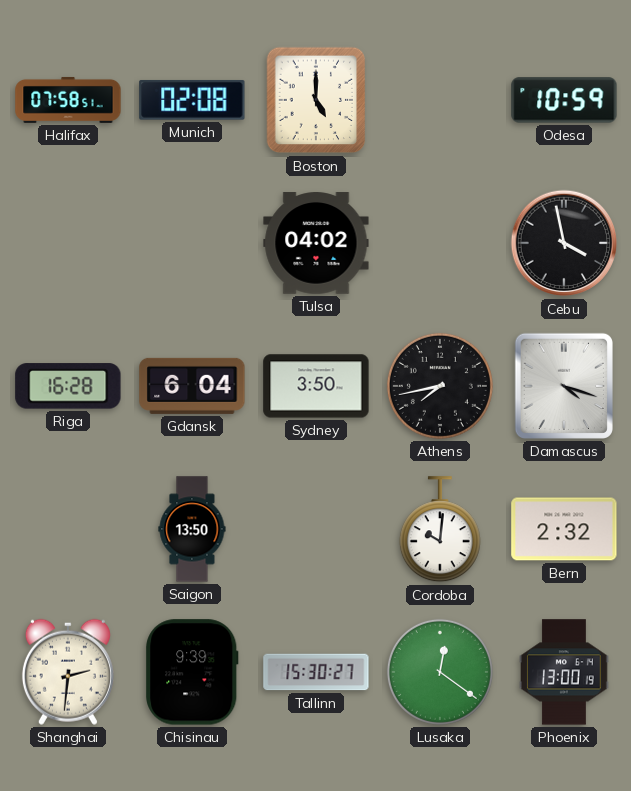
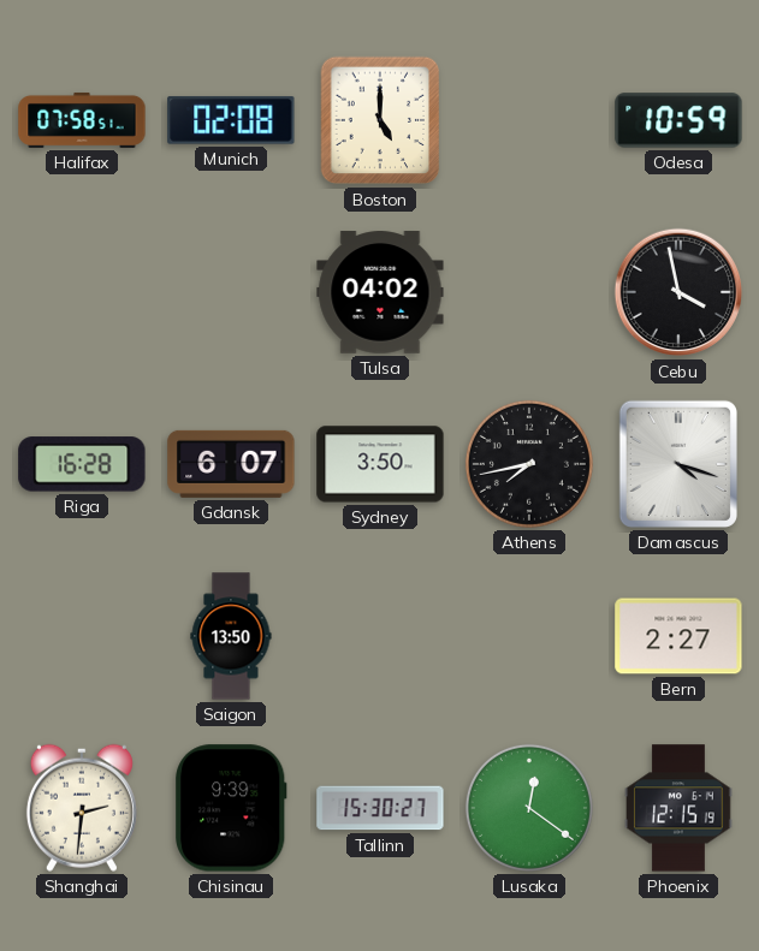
Gdansk: 6:04 -> 6:07
Cordoba: 10:01 -> none
Bern: 2:32 -> 2:27
Phoenix: 13:00 -> 12:15
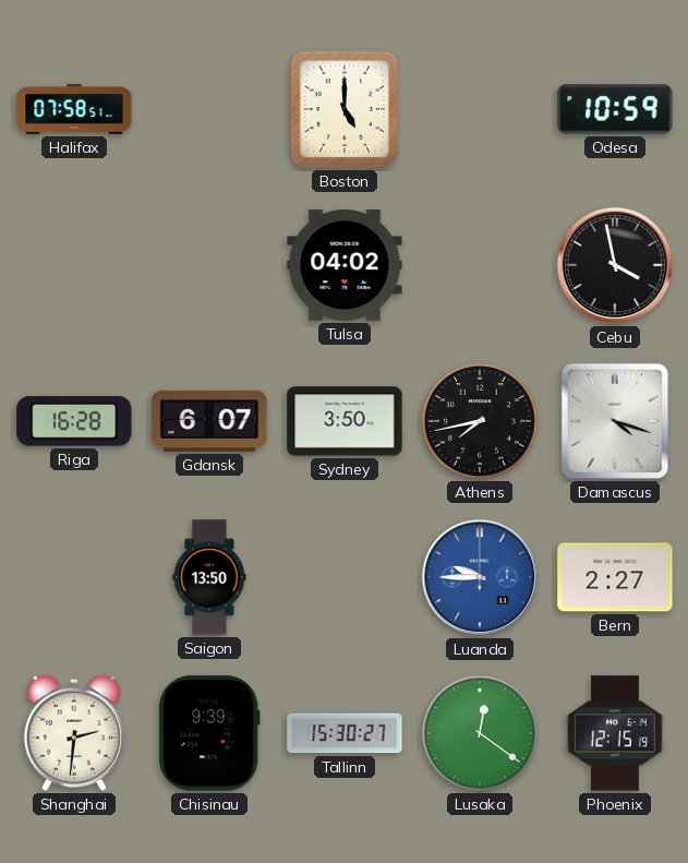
Munich: 02:08 -> none
Luanda: none -> 9:45
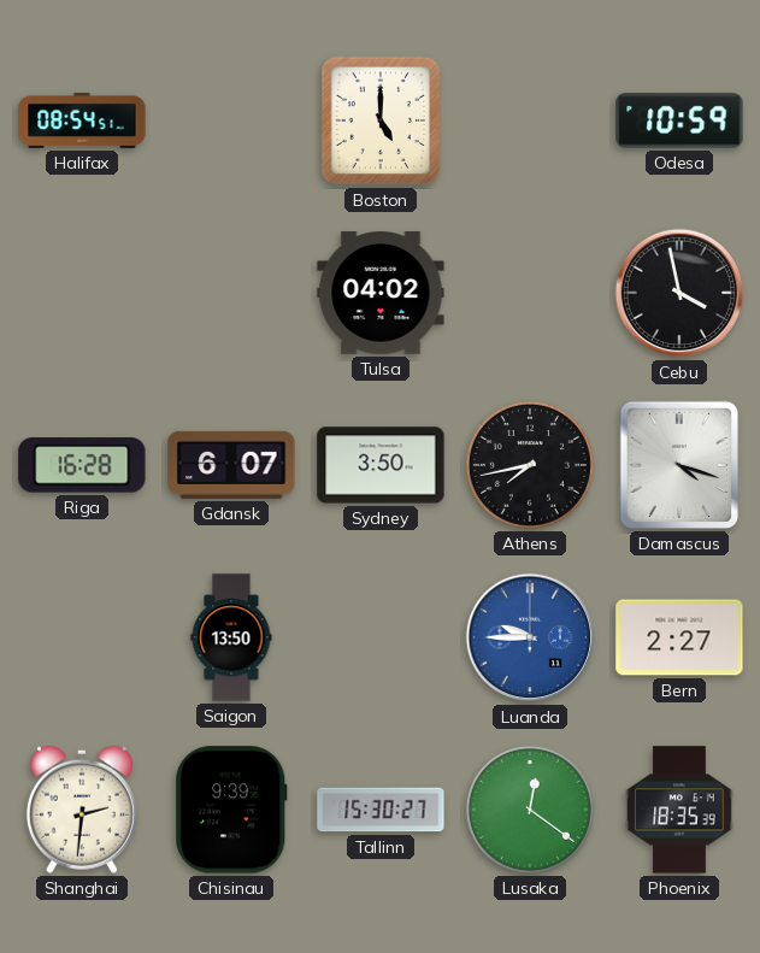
Halifax: 07:58 -> 08:54
Phoenix: 12:15 -> 18:35
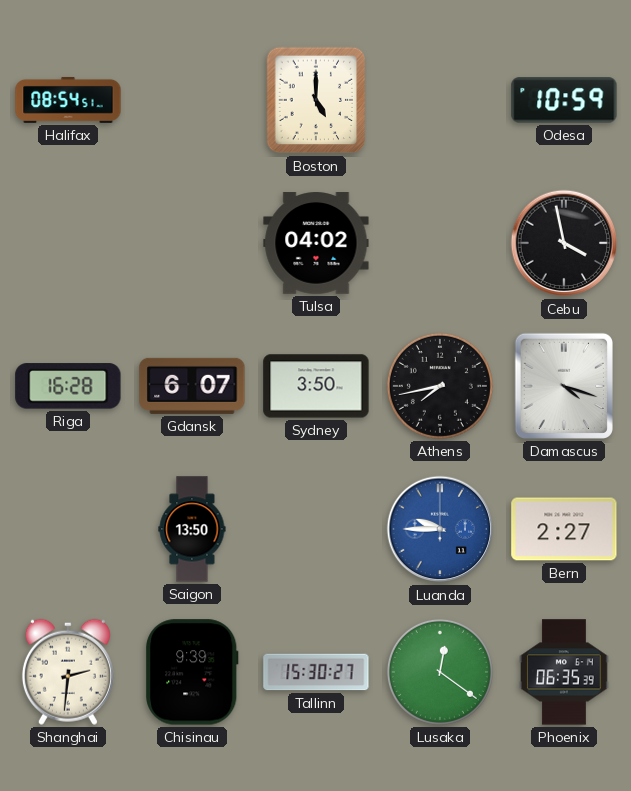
Phoenix: 18:35 -> 06:35
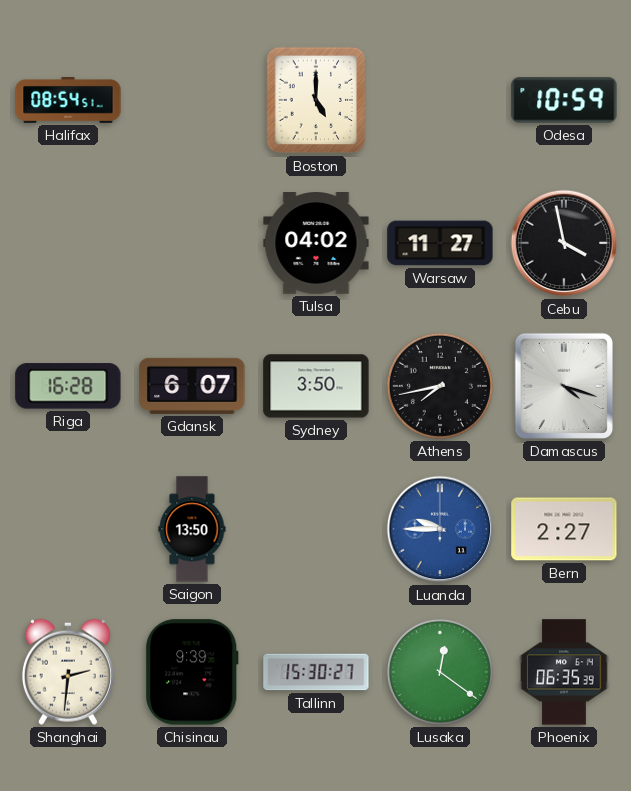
Warsaw: none -> 11:27
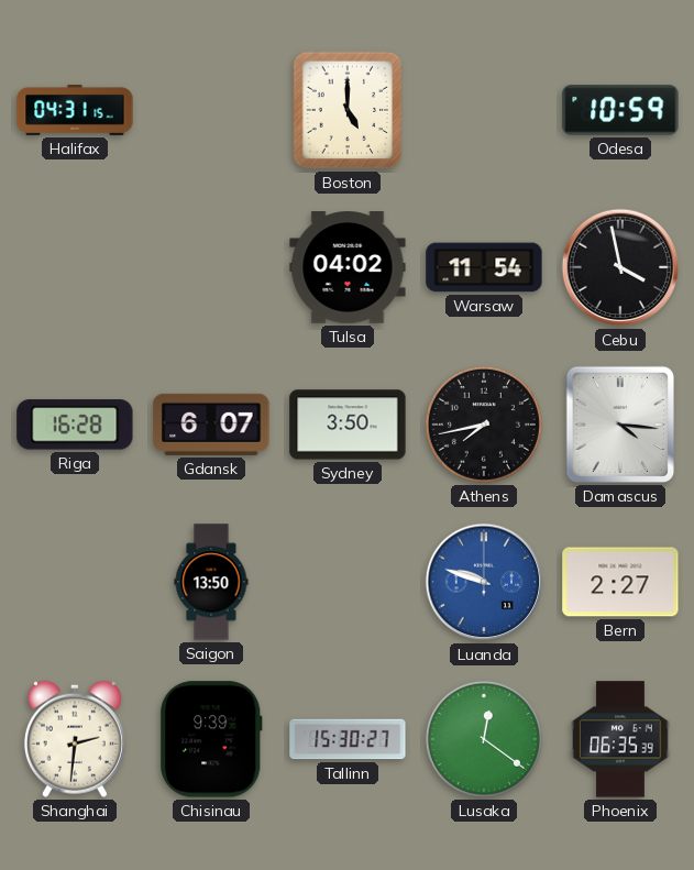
Halifax: 08:54 -> 04:31
Warsaw: 11:27 -> 11:54
Damascus: 4:18 -> 4:16
Luanda: 9:45 -> 9:48
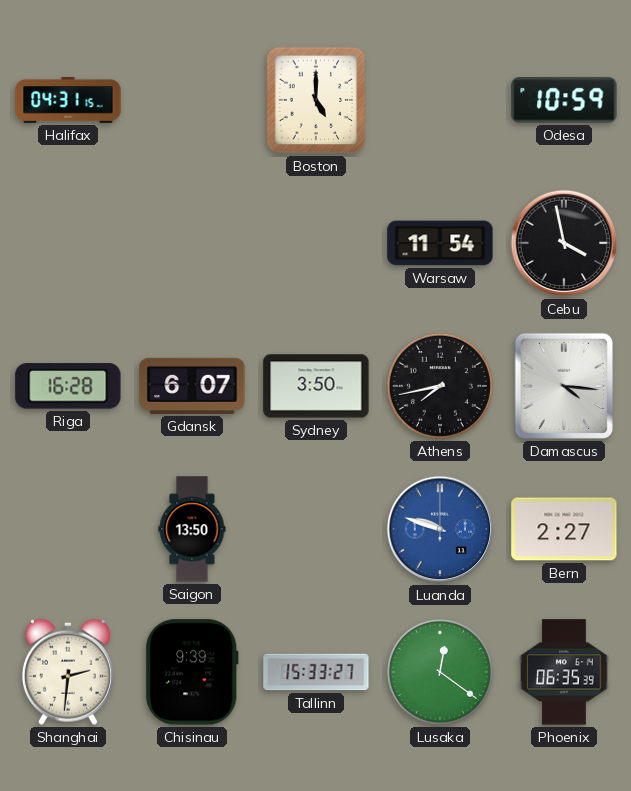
Tulsa: 04:02 -> none
Tallinn: 15:30 -> 15:33
